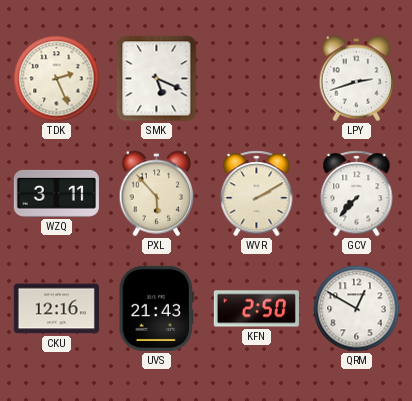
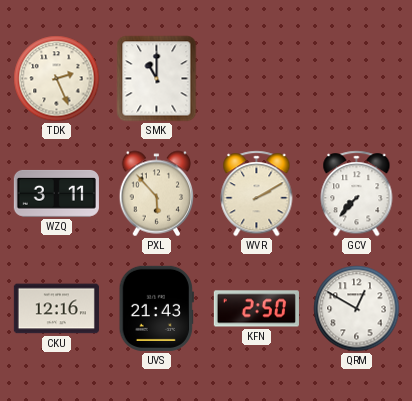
SMK: 5:19 -> 11:00
LPY: 2:42 -> none
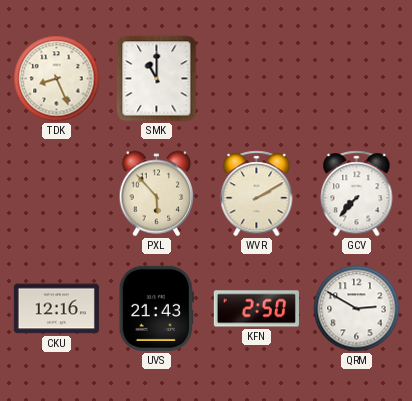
TDK: 2:26 -> 8:26
WZQ: 3:11 -> none
QRM: 12:50 -> 2:50
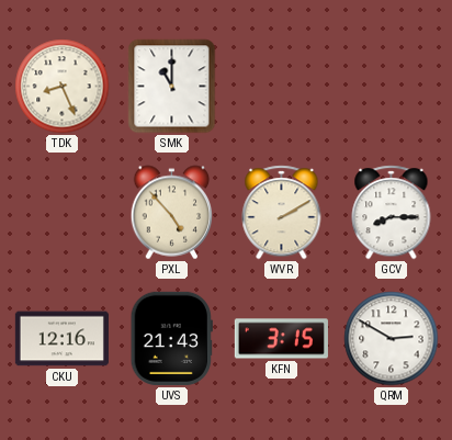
PXL: 5:53 -> 4:53
GCV: 7:37 -> 8:15
KFN: 2:50 -> 3:15
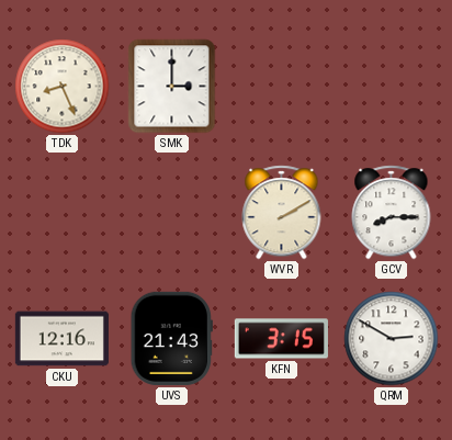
SMK: 11:00 -> 3:00
PXL: 4:53 -> none
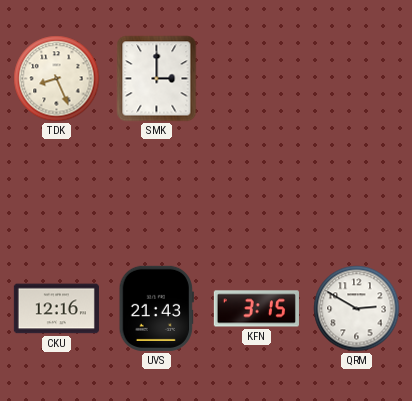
WVR: 2:10 -> none
GCV: 8:15 -> none
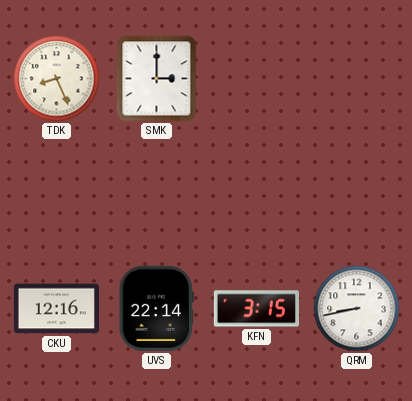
UVS: 21:43 -> 22:14
QRM: 2:50 -> 8:43
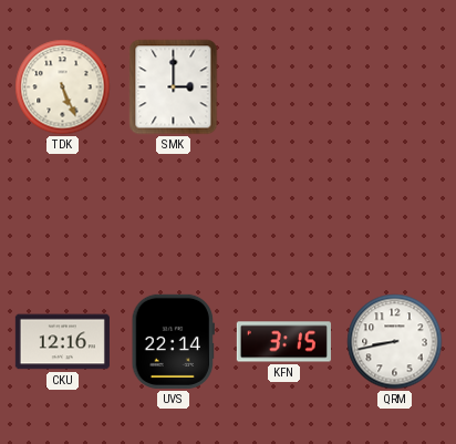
TDK: 8:26 -> 5:26
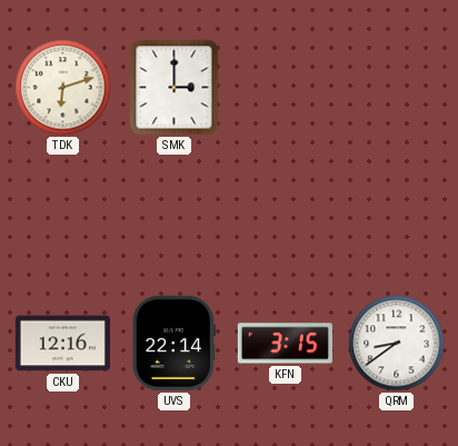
TDK: 5:26 -> 6:12
QRM: 8:43 -> 8:39
